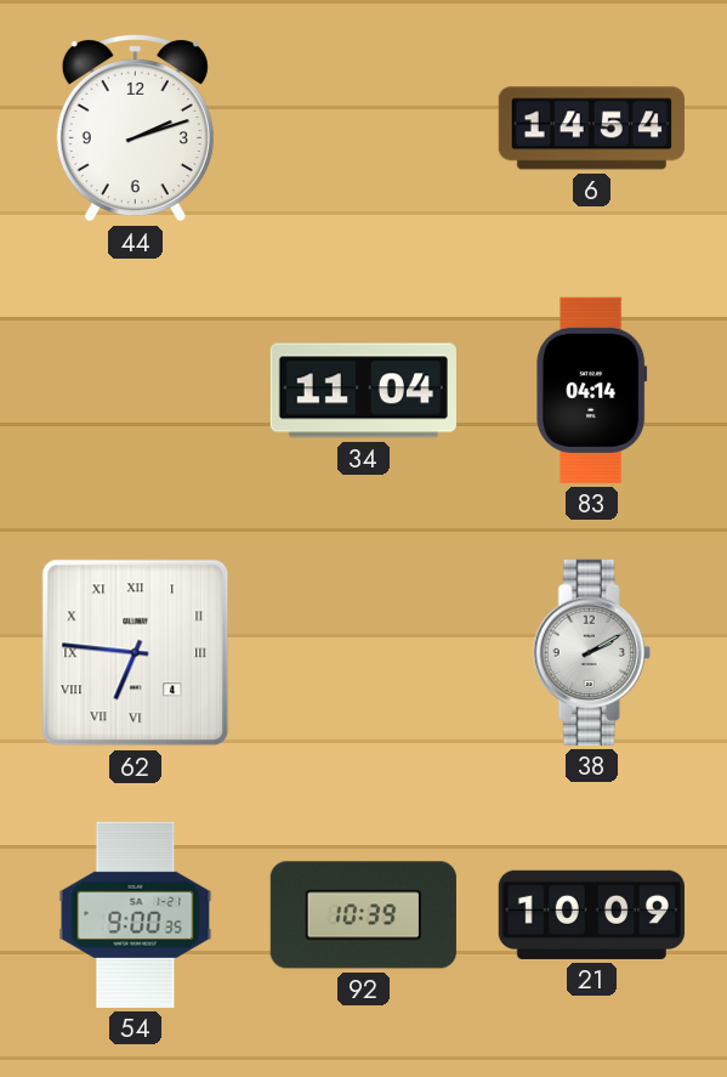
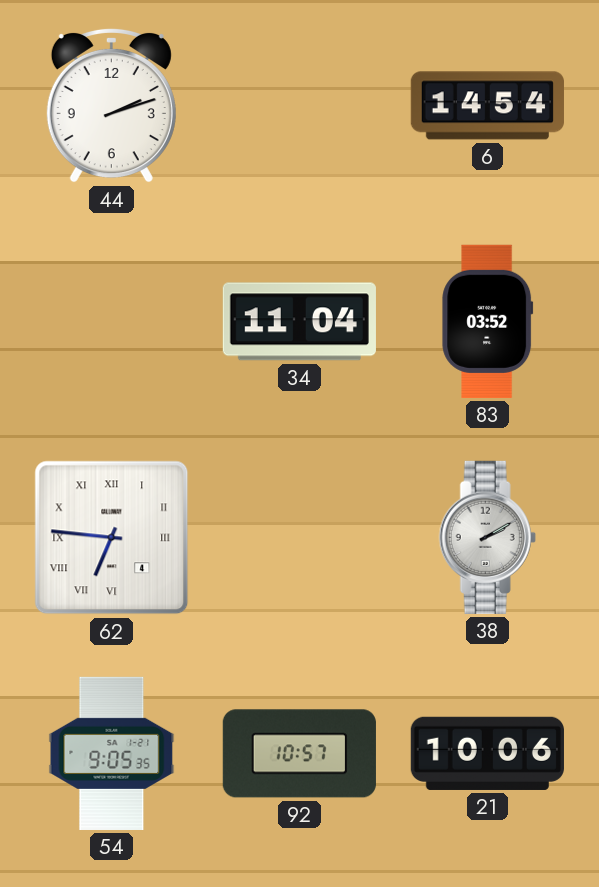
83: 04:14 -> 03:52
54: 9:00 -> 9:05
92: 10:39 -> 10:57
21: 10:09 -> 10:06
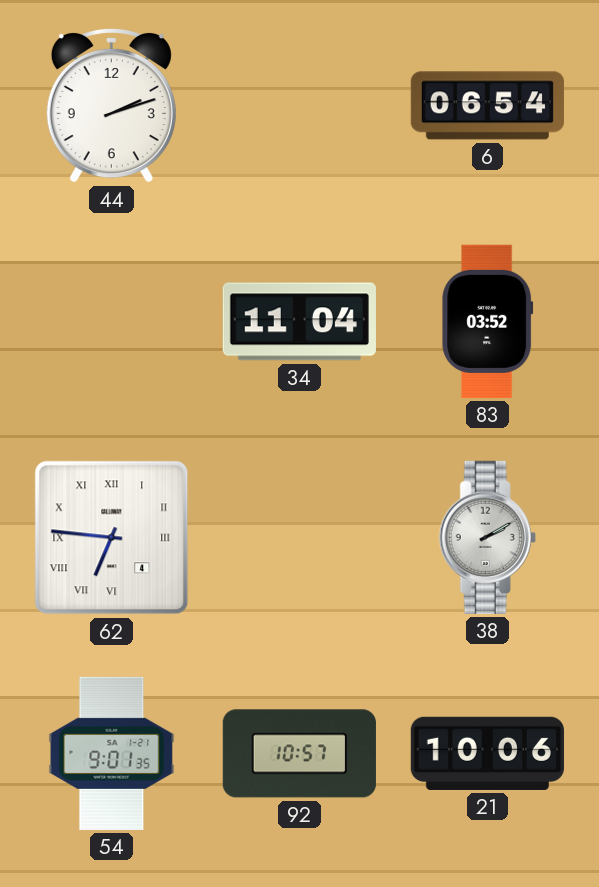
6: 14:54 -> 06:54
54: 9:05 -> 9:01
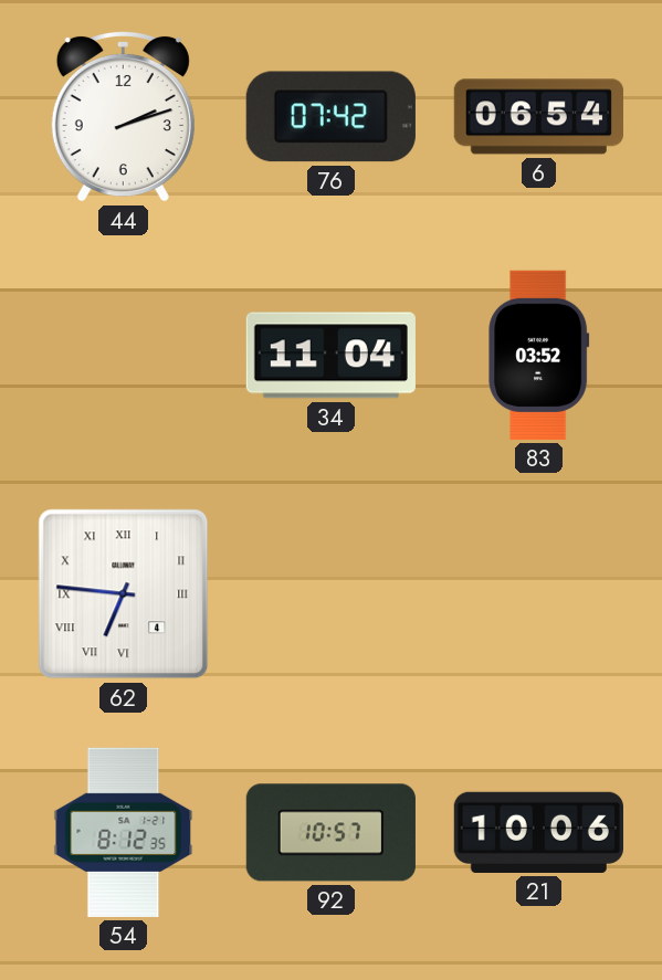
76: none -> 07:42
38: 2:10 -> none
54: 9:01 -> 8:12
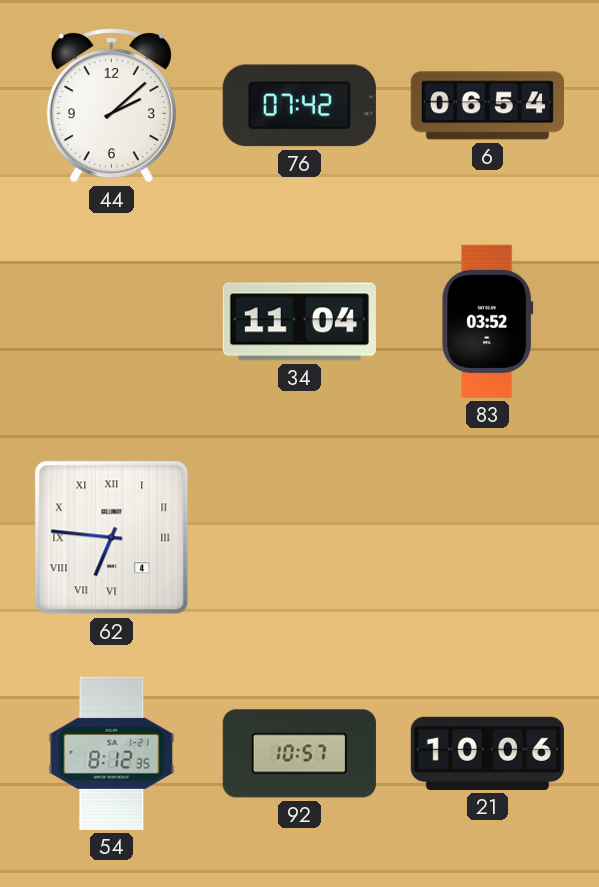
44: 2:12 -> 2:08
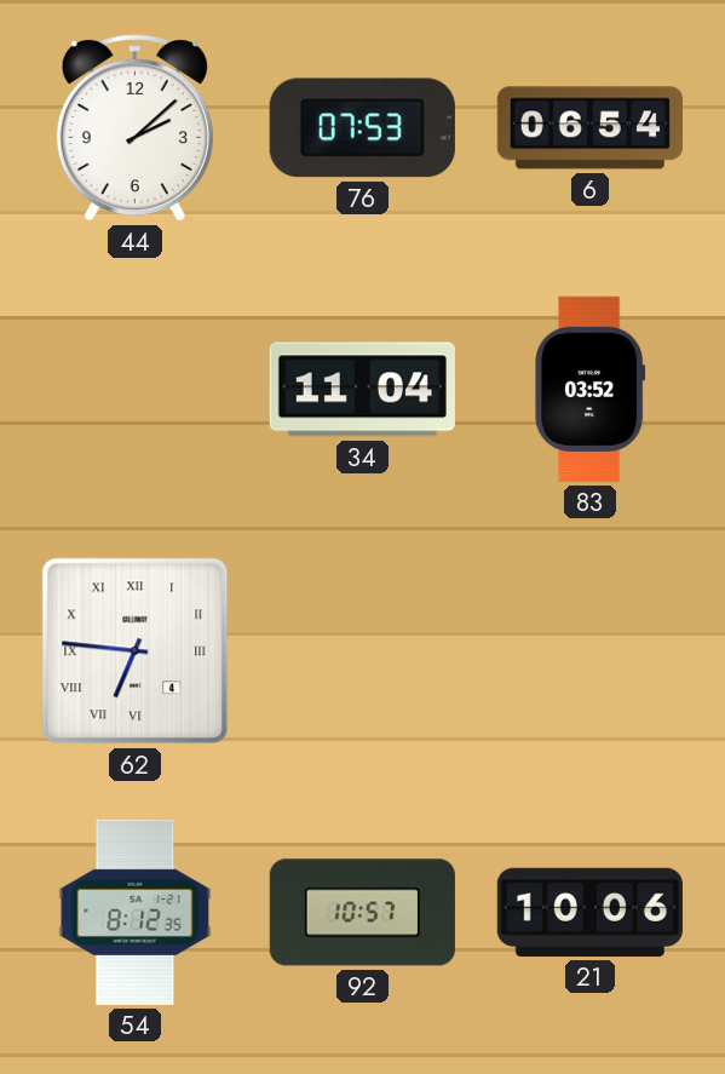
76: 07:42 -> 07:53
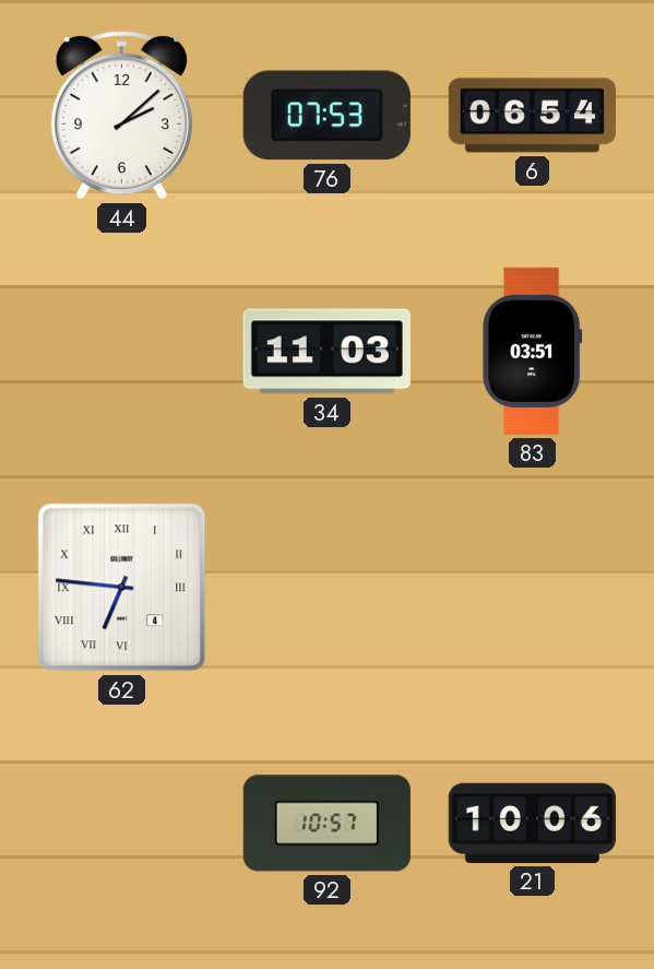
34: 11:04 -> 11:03
83: 03:52 -> 03:51
54: 8:12 -> none
